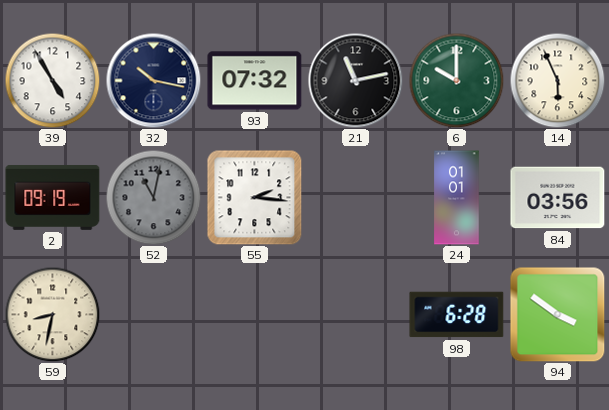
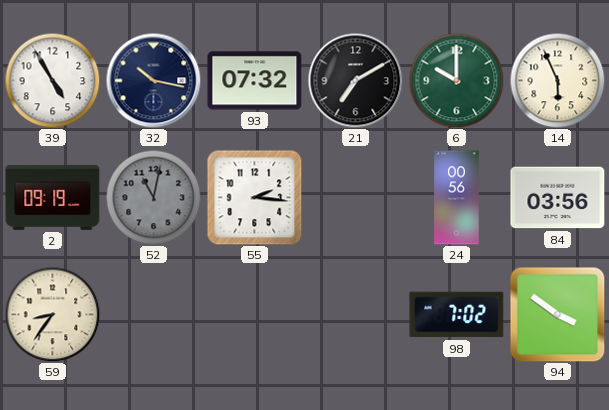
21: 11:13 -> 7:10
24: 01:01 -> 00:56
59: 8:32 -> 8:36
98: 6:28 -> 7:02
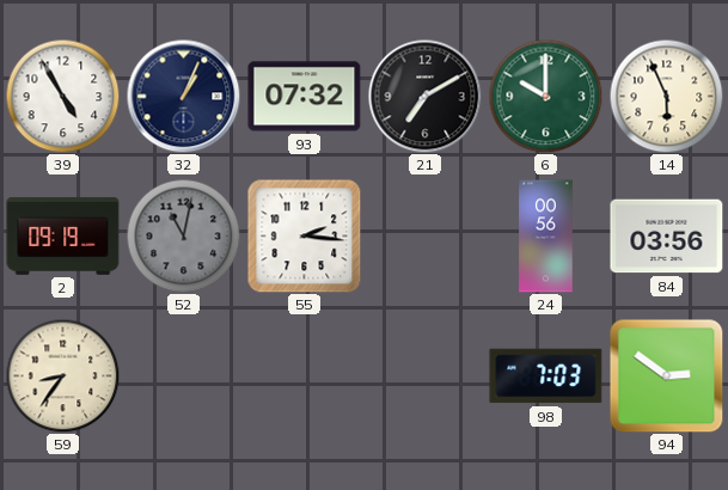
32: 10:17 -> 1:04
98: 7:02 -> 7:03
94: 3:51 -> 2:51
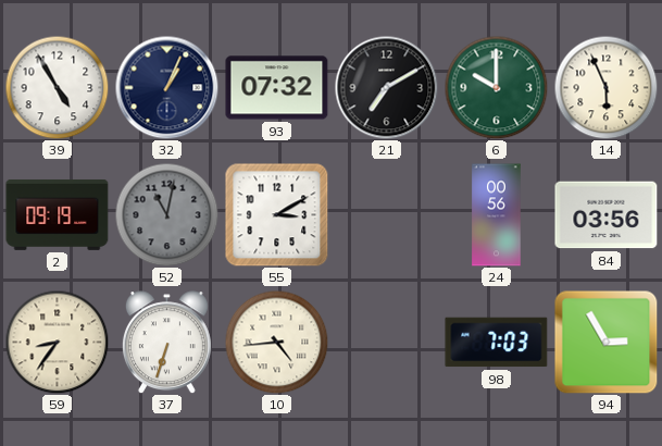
55: 2:16 -> 3:10
37: none -> 6:33
10: none -> 4:44
94: 2:51 -> 2:55
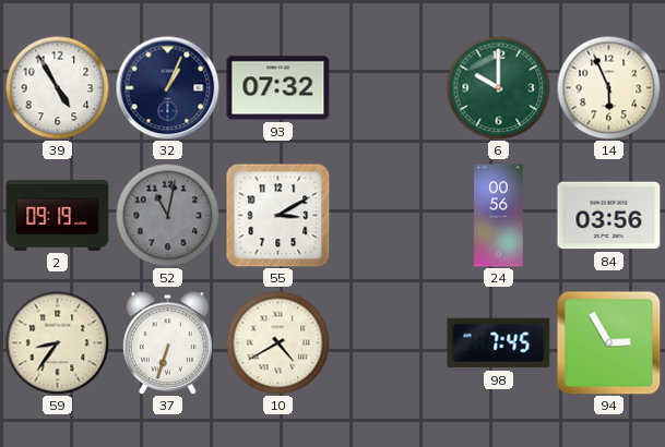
21: 7:10 -> none
10: 4:44 -> 4:40
98: 7:03 -> 7:45
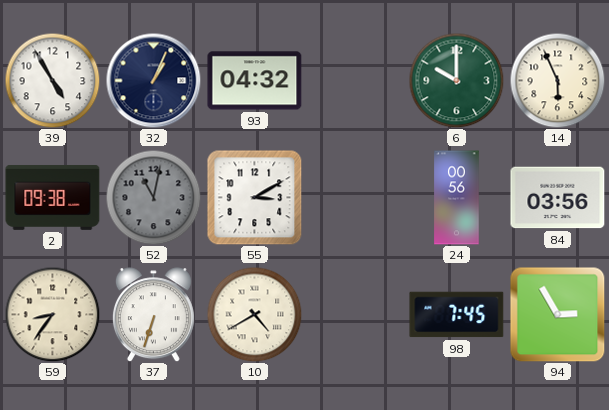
93: 07:32 -> 04:32
2: 09:19 -> 09:38
